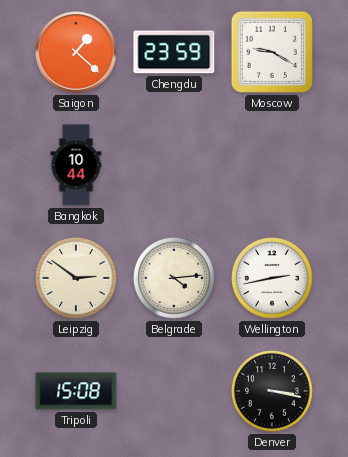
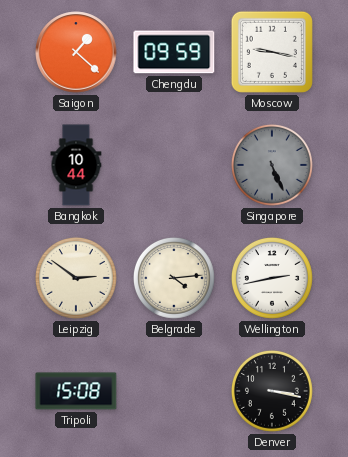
Chengdu: 23:59 -> 09:59
Moscow: 9:20 -> 9:17
Singapore: none -> 5:26
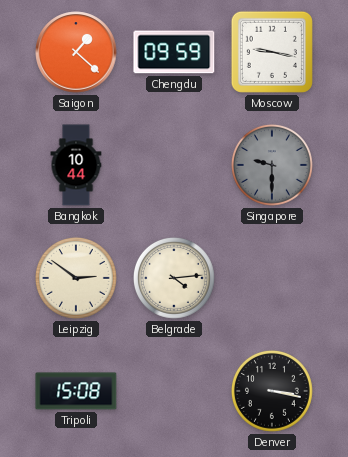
Singapore: 5:26 -> 9:30
Wellington: 2:43 -> none
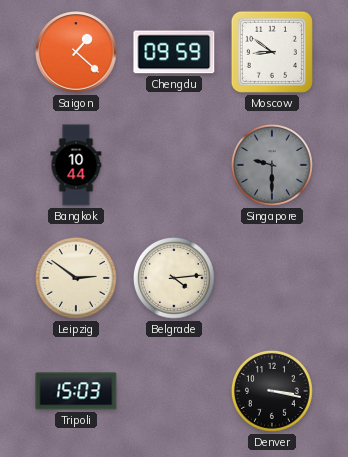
Moscow: 9:17 -> 8:51
Tripoli: 15:08 -> 15:03
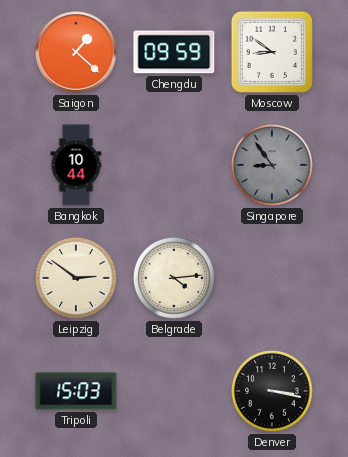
Singapore: 9:30 -> 8:54
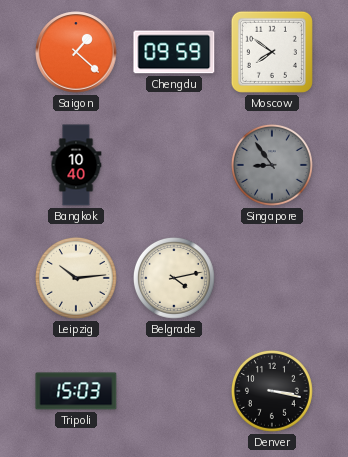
Moscow: 8:51 -> 7:51
Bangkok: 10:44 -> 10:40
Leipzig: 2:51 -> 10:14
Belgrade: 4:14 -> 4:13
